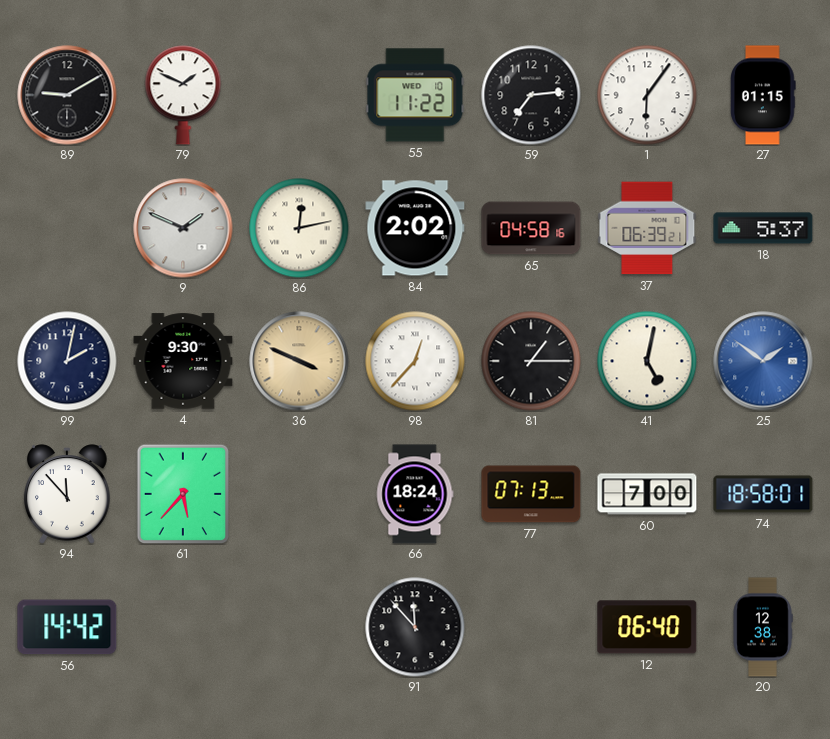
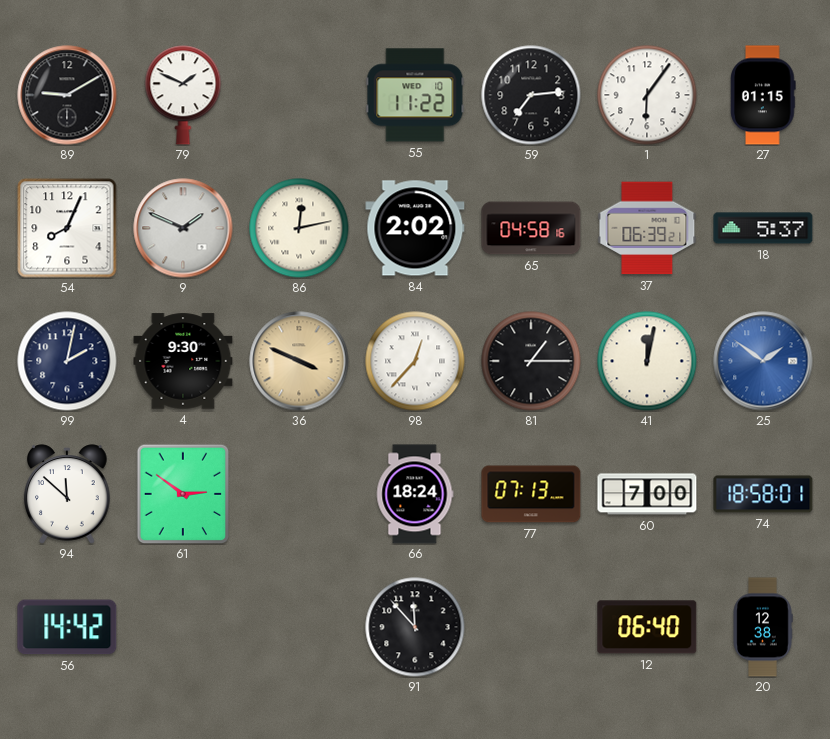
54: none -> 8:04
41: 5:02 -> 12:02
94: 11:53 -> 11:52
61: 5:37 -> 2:51
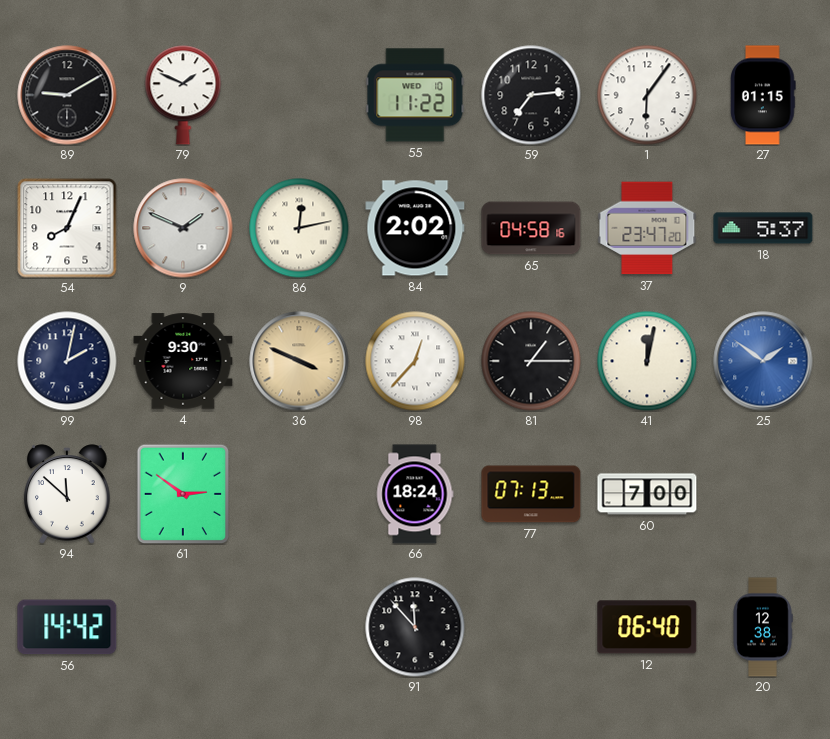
37: 06:39 -> 23:47
74: 18:58 -> none
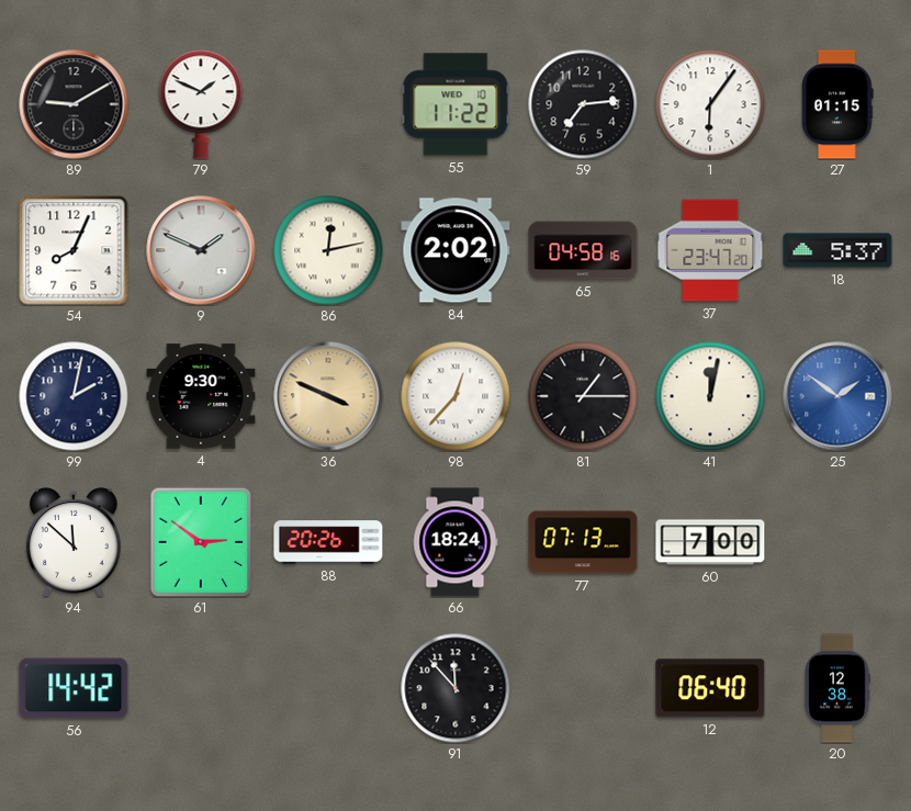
88: none -> 20:26
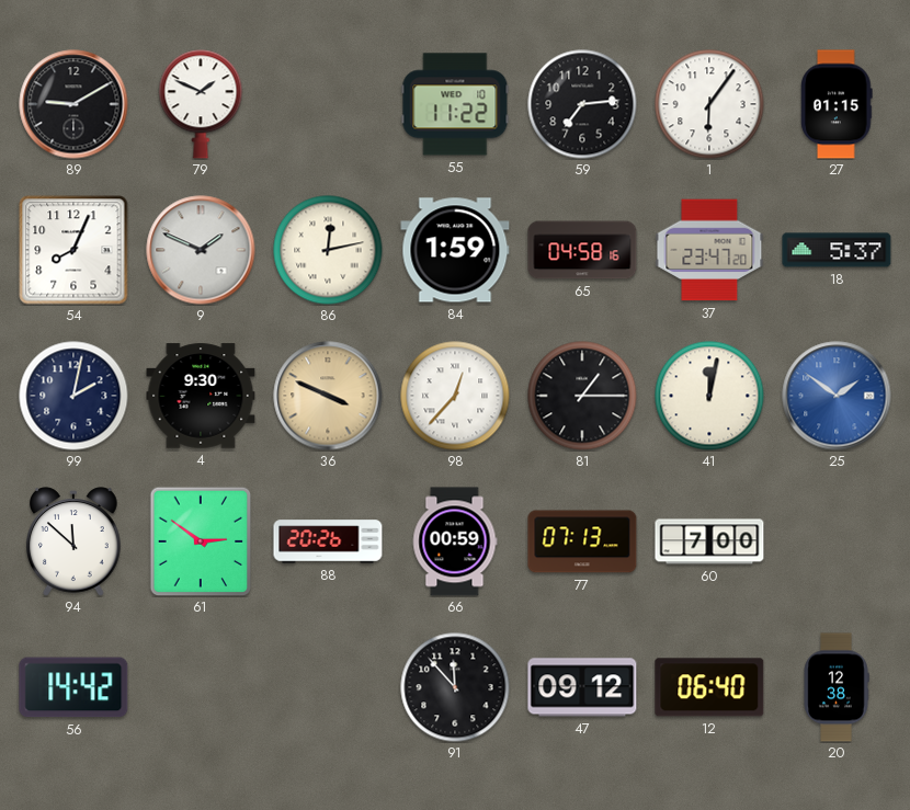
84: 2:02 -> 1:59
66: 18:24 -> 00:59
47: none -> 09:12
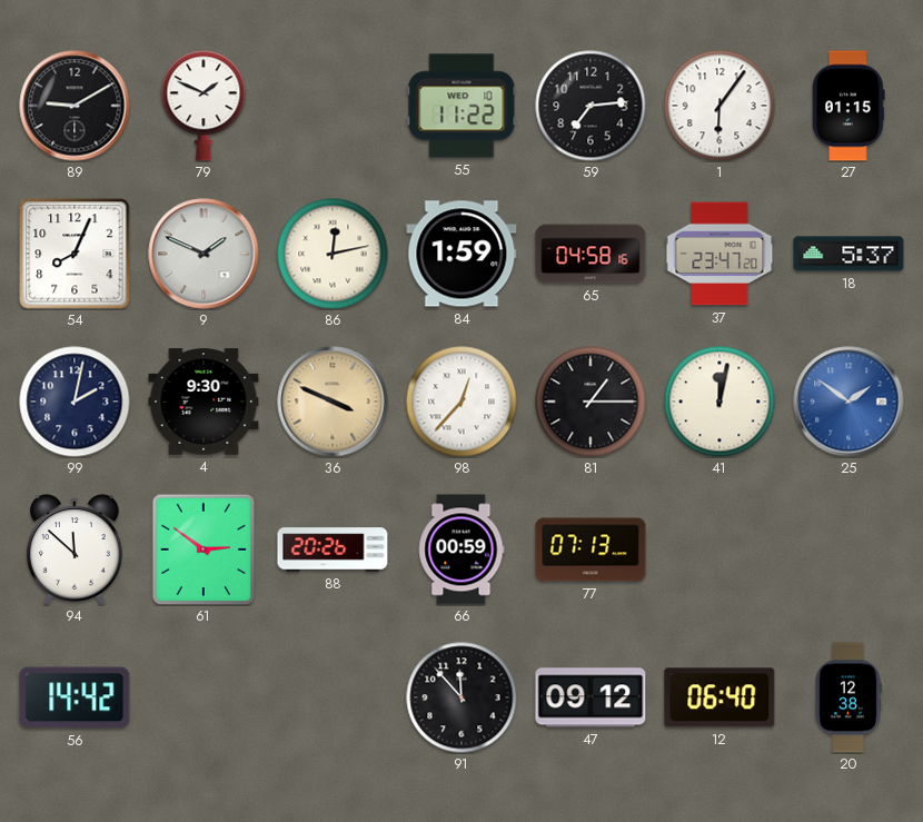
60: 7:00 -> none
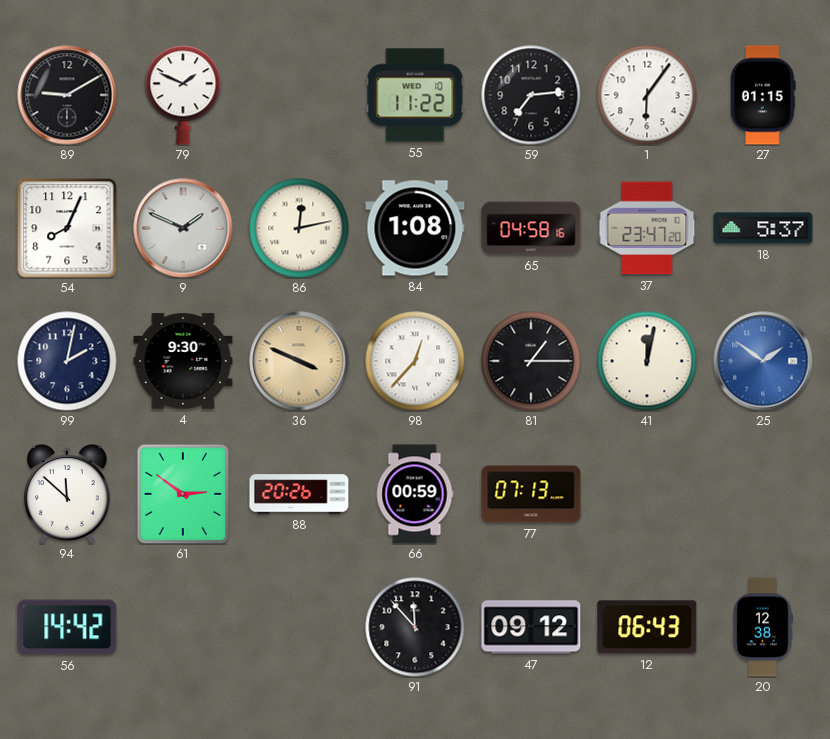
84: 1:59 -> 1:08
12: 06:40 -> 06:43
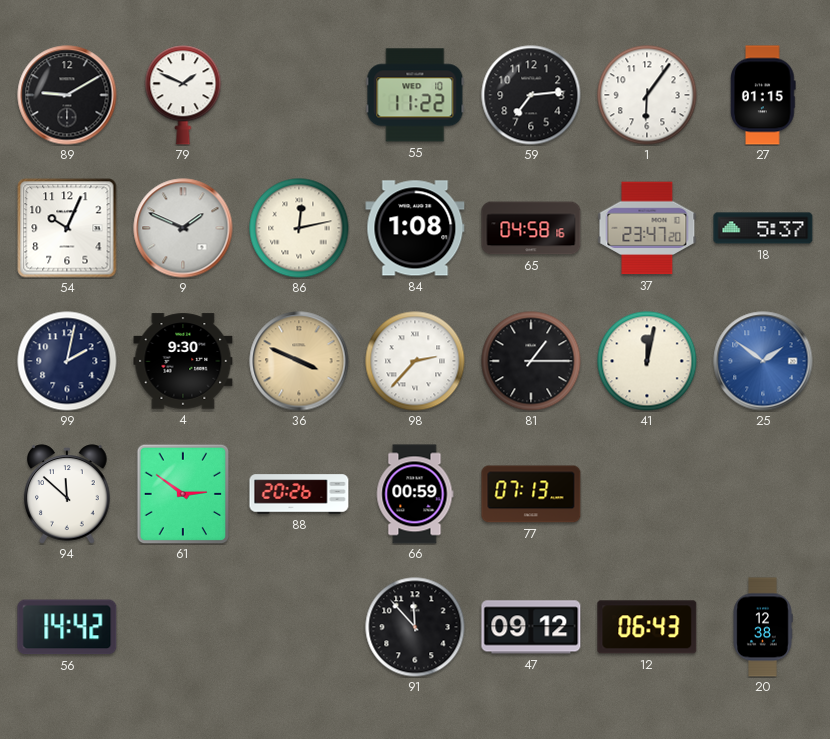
54: 8:04 -> 10:04
98: 12:37 -> 2:37
